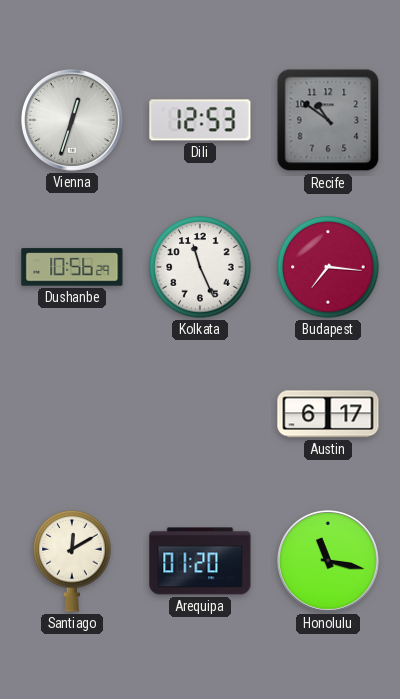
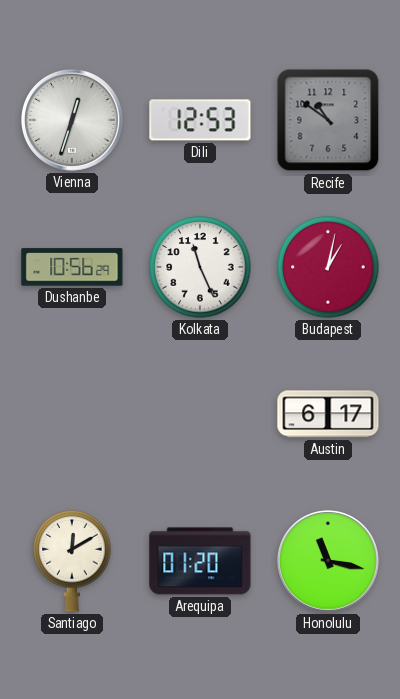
Budapest: 7:16 -> 1:02
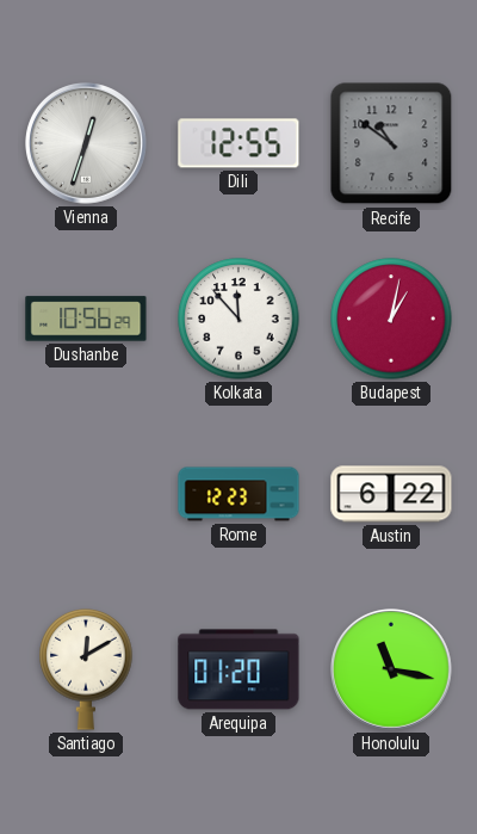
Dili: 12:53 -> 12:55
Kolkata: 11:26 -> 11:53
Rome: none -> 12:23
Austin: 6:17 -> 6:22
